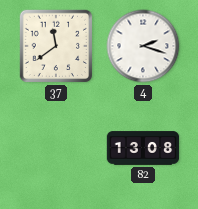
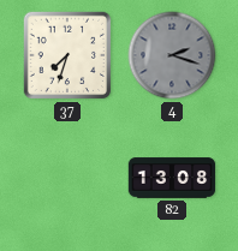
37: 11:39 -> 7:33
4 dial: white -> grey
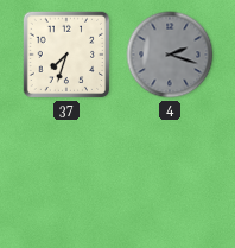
82: 13:08 -> none
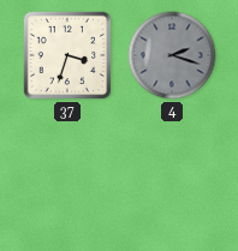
37: 7:33 -> 3:33
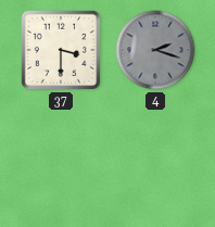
37: 3:33 -> 3:30
